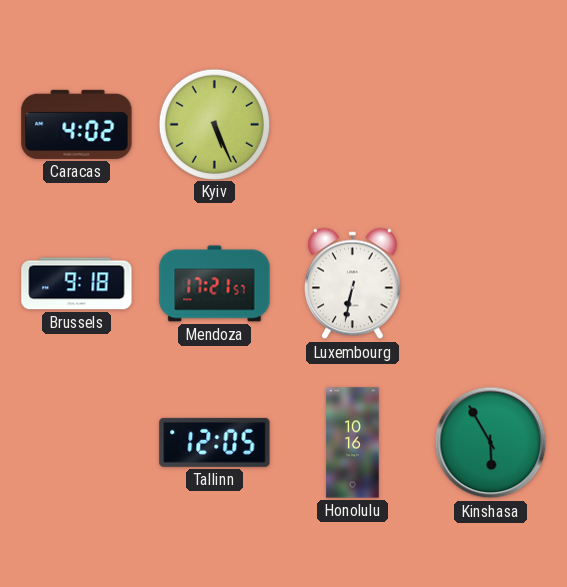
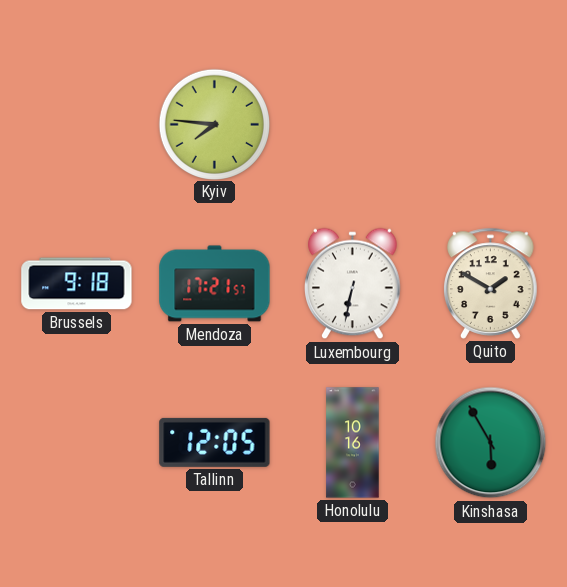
Caracas: 4:02 -> none
Kyiv: 5:26 -> 7:46
Quito: none -> 1:50
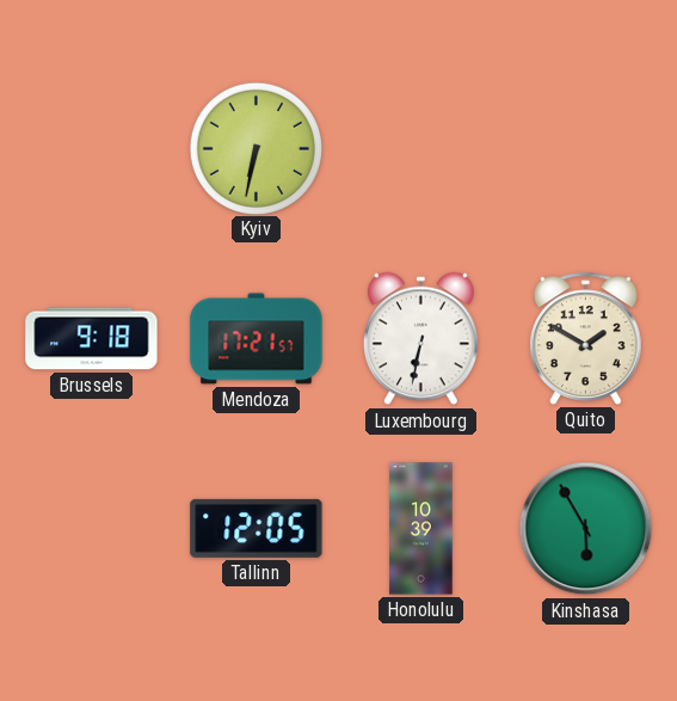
Kyiv: 7:46 -> 6:32
Honolulu: 10:16 -> 10:39
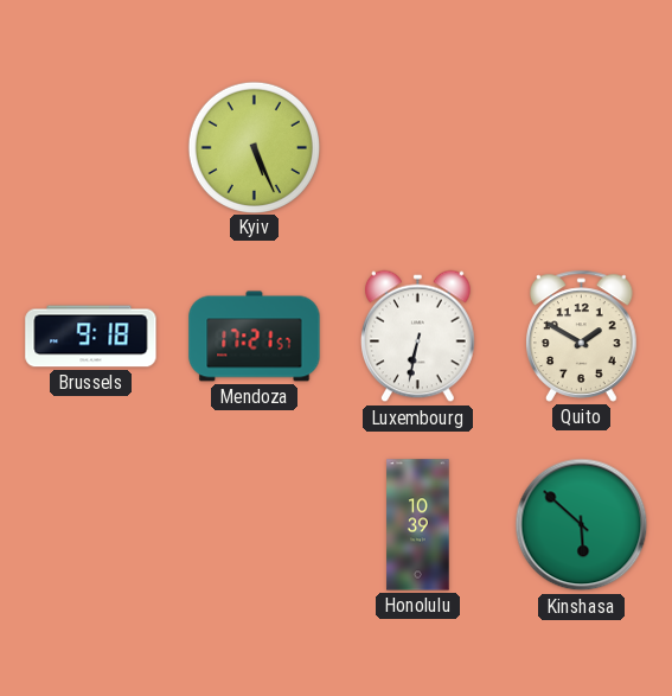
Kyiv: 6:32 -> 5:26
Tallinn: 12:05 -> none
Kinshasa: 5:55 -> 5:52
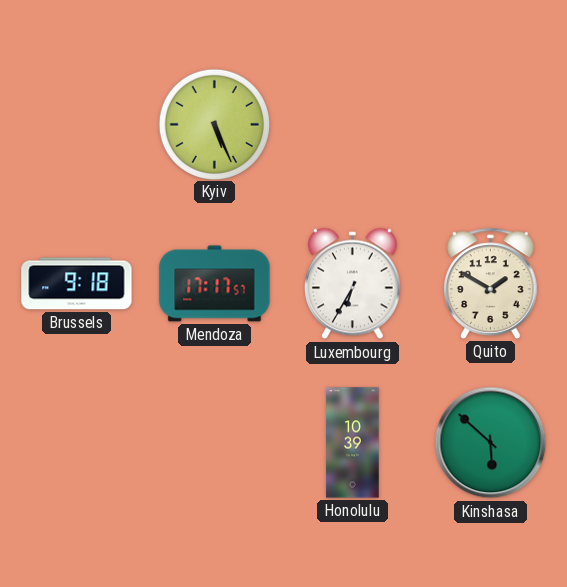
Mendoza: 17:21 -> 17:17
Luxembourg: 6:32 -> 6:35
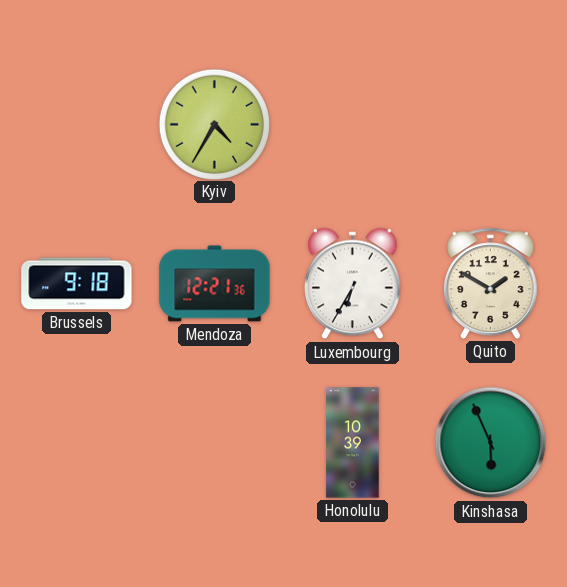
Kyiv: 5:26 -> 4:35
Mendoza: 17:17 -> 12:21
Kinshasa: 5:52 -> 5:56
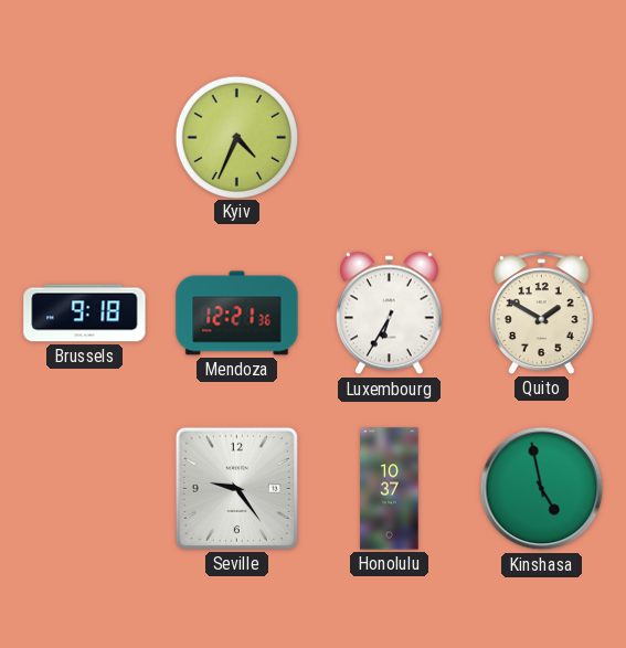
Kyiv: 4:35 -> 4:34
Seville: none -> 9:24
Honolulu: 10:39 -> 10:37
Kinshasa: 5:56 -> 4:58
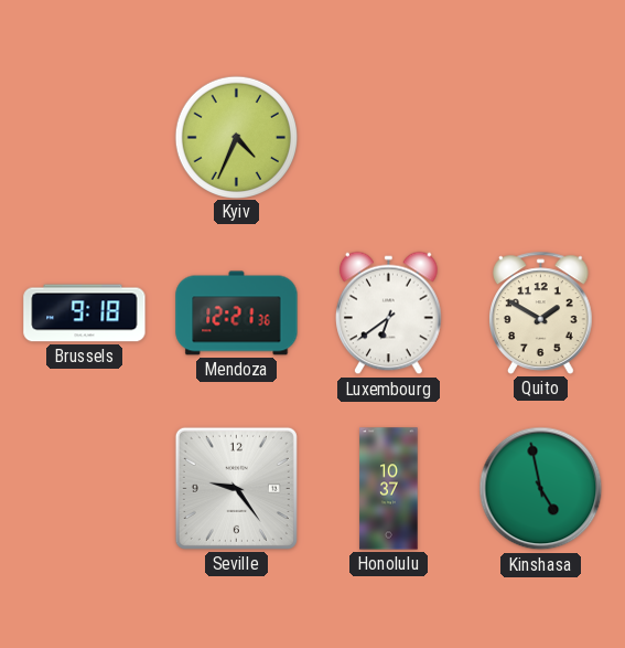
Luxembourg: 6:35 -> 6:39
